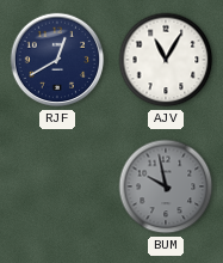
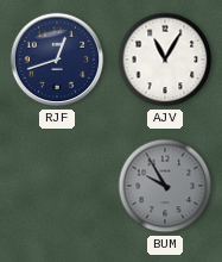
RJF: 12:40 -> 12:42
BUM: 9:58 -> 9:55
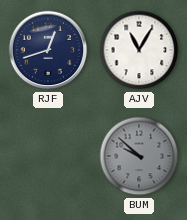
BUM: 9:55 -> 9:52
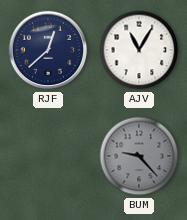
RJF: 12:42 -> 12:38
BUM: 9:52 -> 9:23
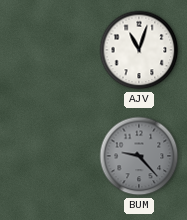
RJF: 12:38 -> none
AJV: 11:05 -> 11:03
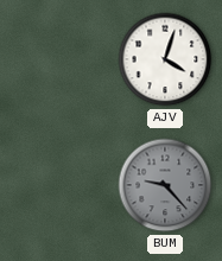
AJV: 11:03 -> 4:03
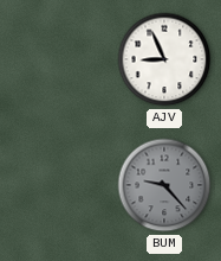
AJV: 4:03 -> 8:56
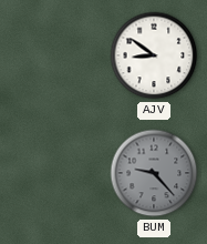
AJV: 8:56 -> 8:51
